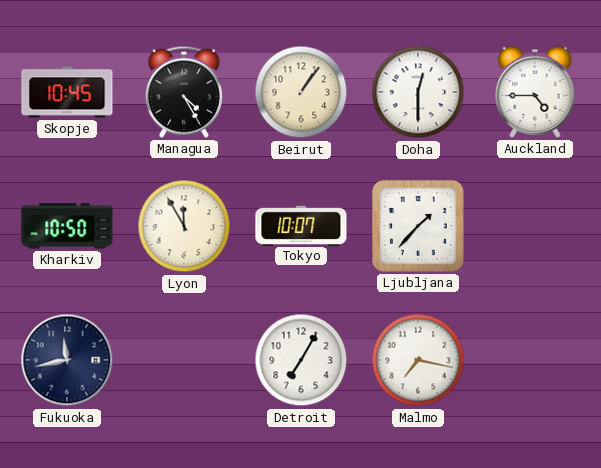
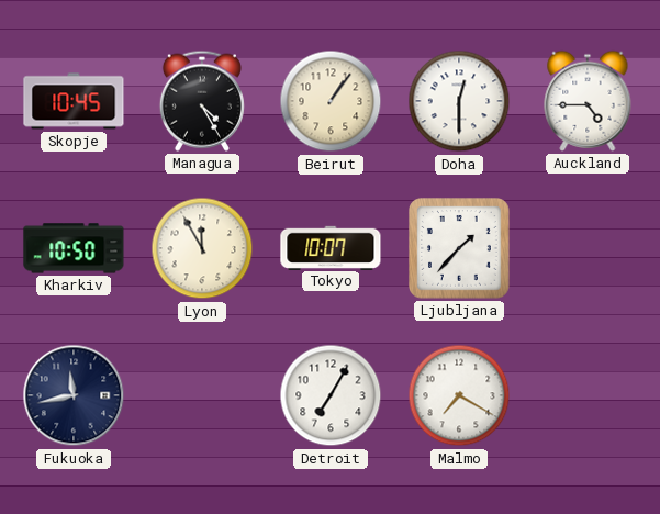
Malmo: 7:17 -> 7:20
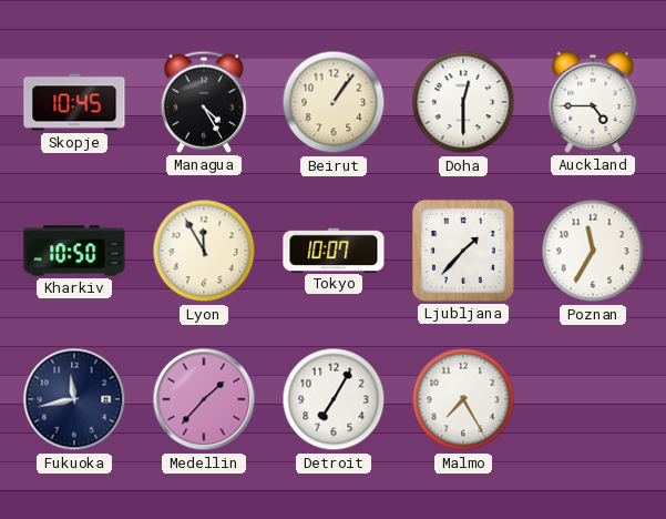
Poznan: none -> 11:35
Medellin: none -> 1:37
Malmo: 7:20 -> 7:25
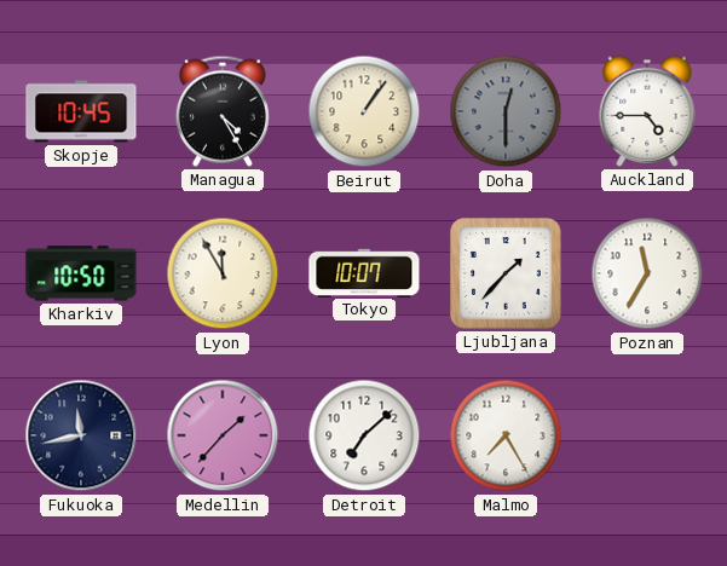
Doha dial: white -> grey
Detroit: 7:05 -> 7:08
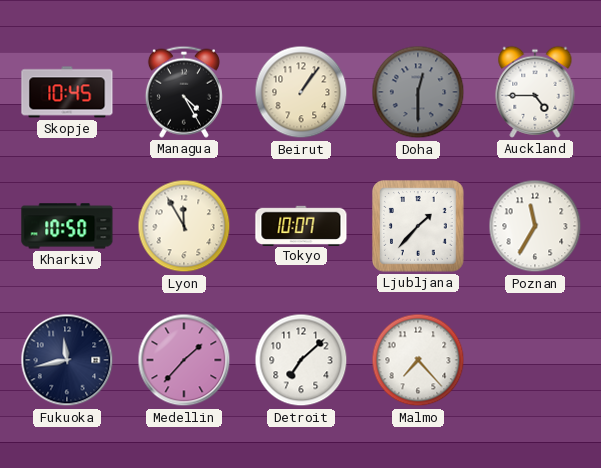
Malmo: 7:25 -> 7:23
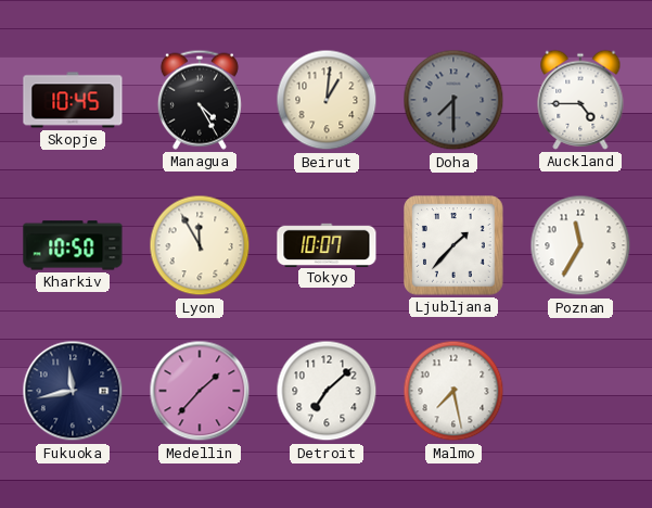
Beirut: 1:06 -> 1:01
Doha: 12:30 -> 7:30
Malmo: 7:23 -> 7:28
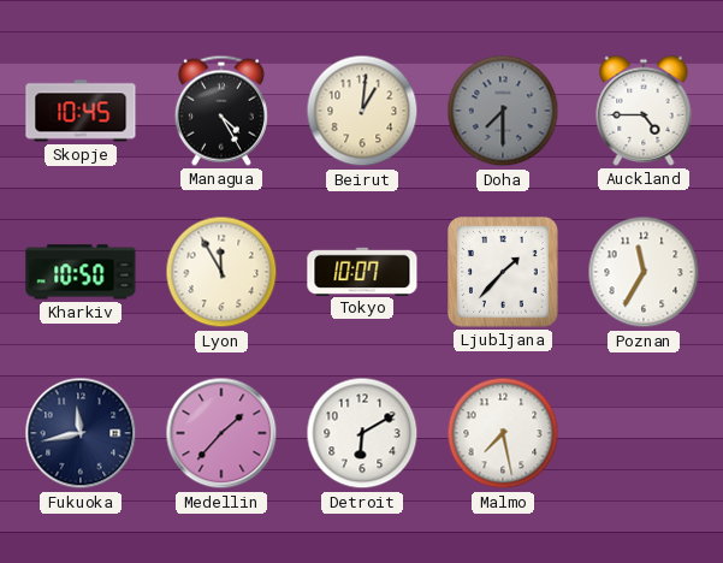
Detroit: 7:08 -> 6:10
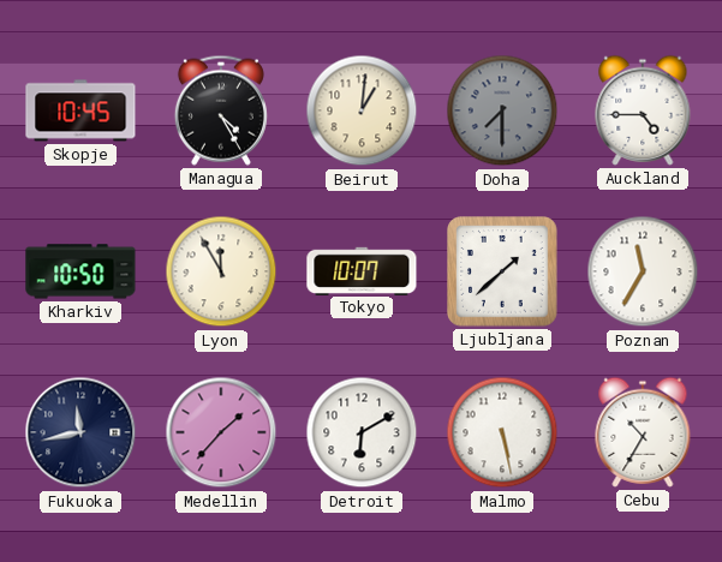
Ljubljana: 1:37 -> 1:38
Malmo: 7:28 -> 5:28
Cebu: none -> 10:35
